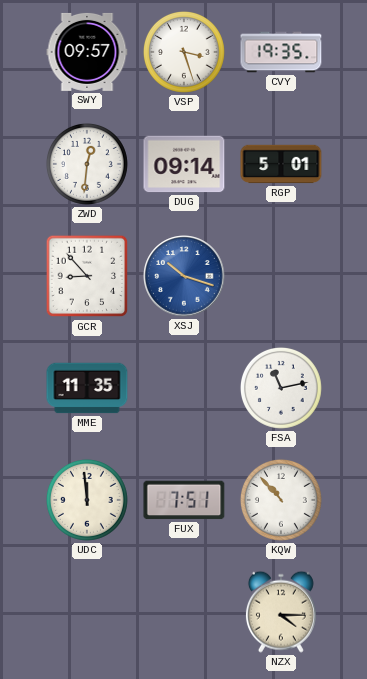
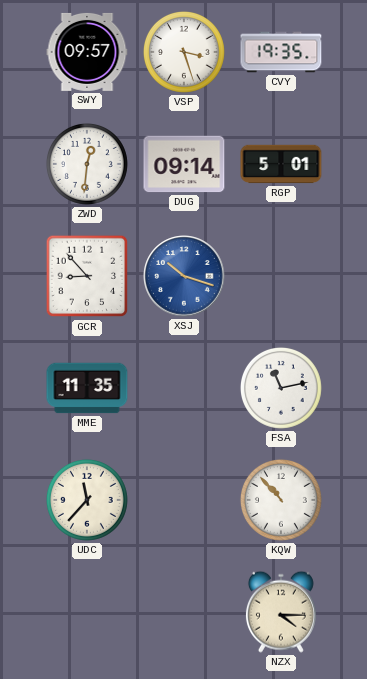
UDC: 11:59 -> 11:37
FUX: 7:51 -> none
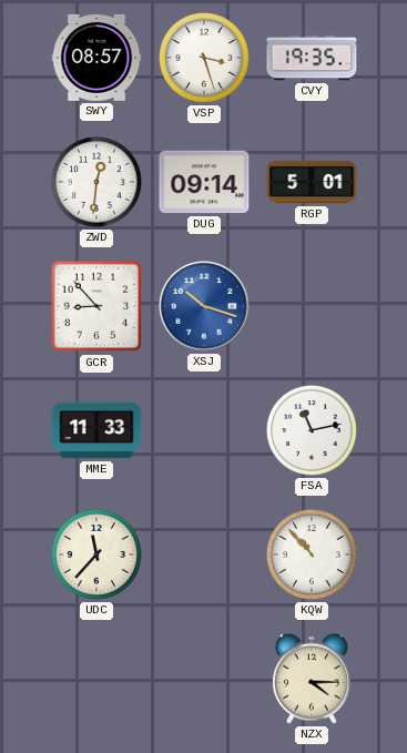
SWY: 09:57 -> 08:57
MME: 11:35 -> 11:33
